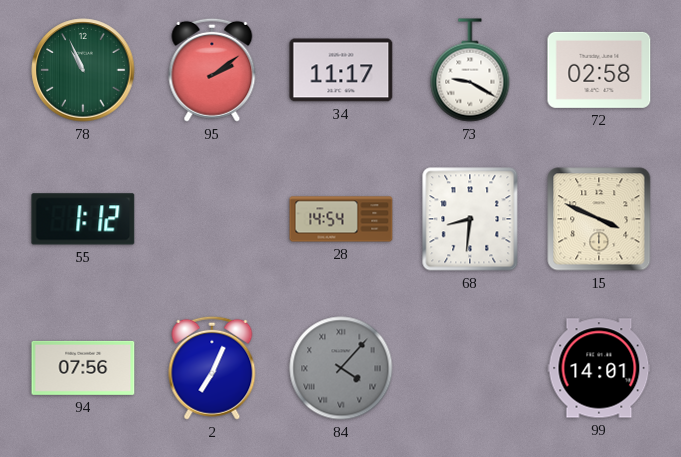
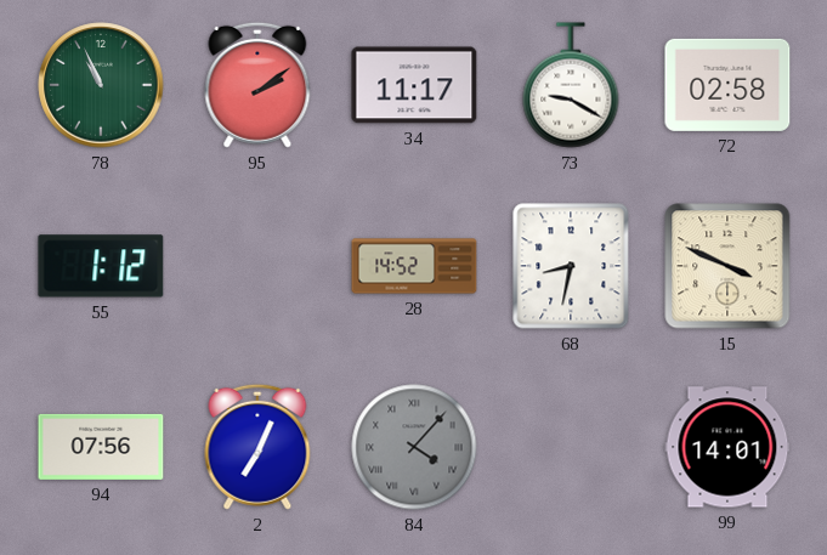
28: 14:54 -> 14:52
68: 8:31 -> 8:32
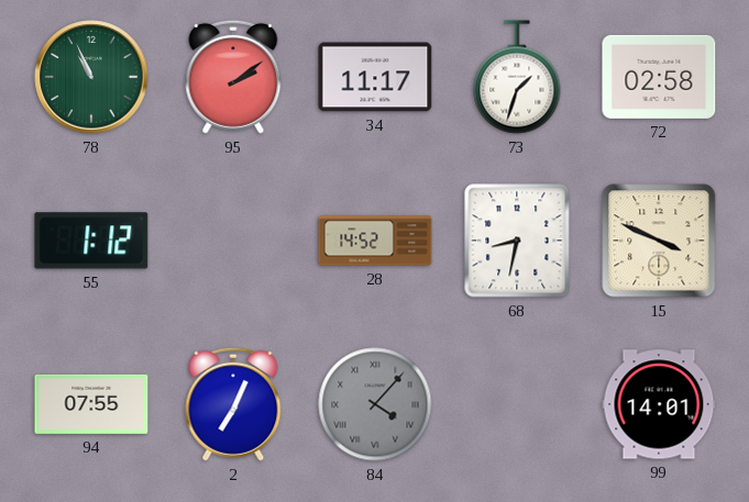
73: 9:20 -> 1:33
94: 07:56 -> 07:55
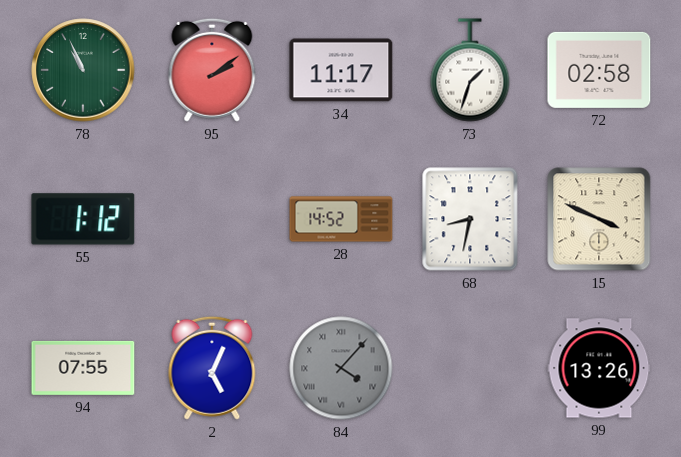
2: 7:04 -> 5:04
99: 14:01 -> 13:26
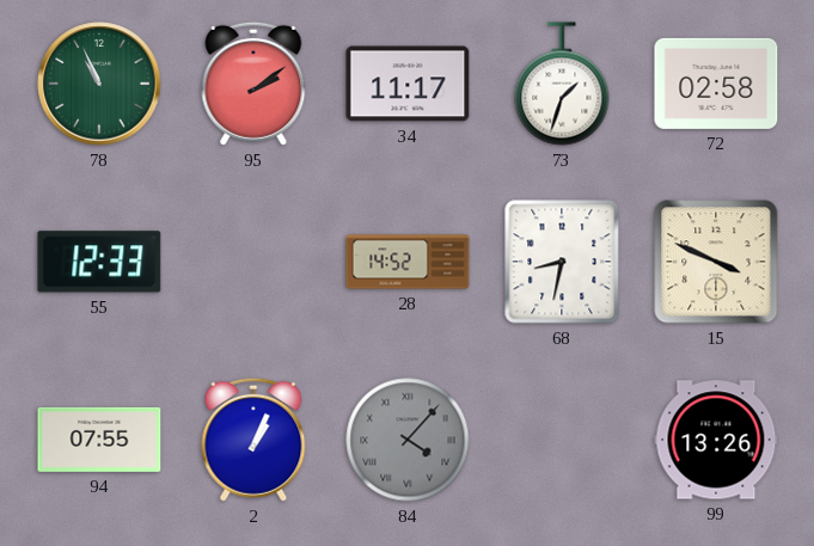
55: 1:12 -> 12:33
2: 5:04 -> 1:04
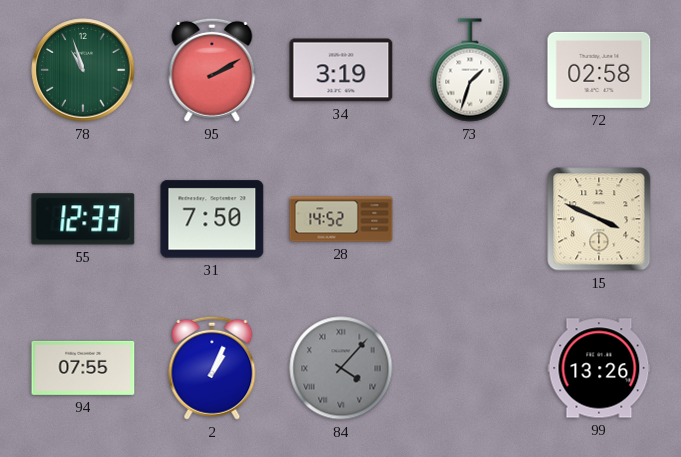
78: 10:56 -> 10:57
95: 2:09 -> 2:10
34: 11:17 -> 3:19
31: none -> 7:50
68: 8:32 -> none
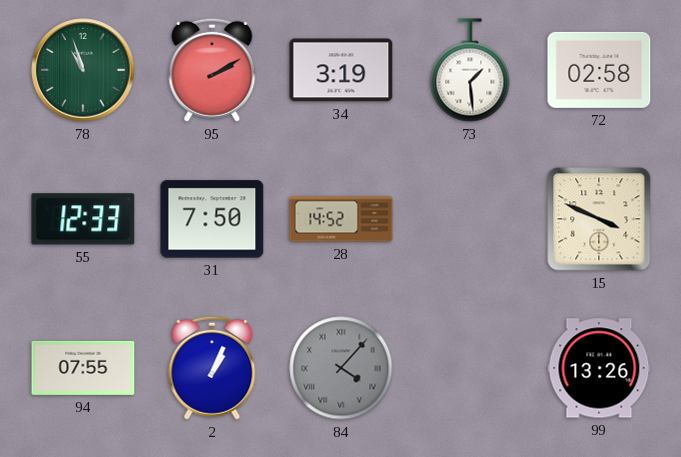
73: 1:33 -> 1:29
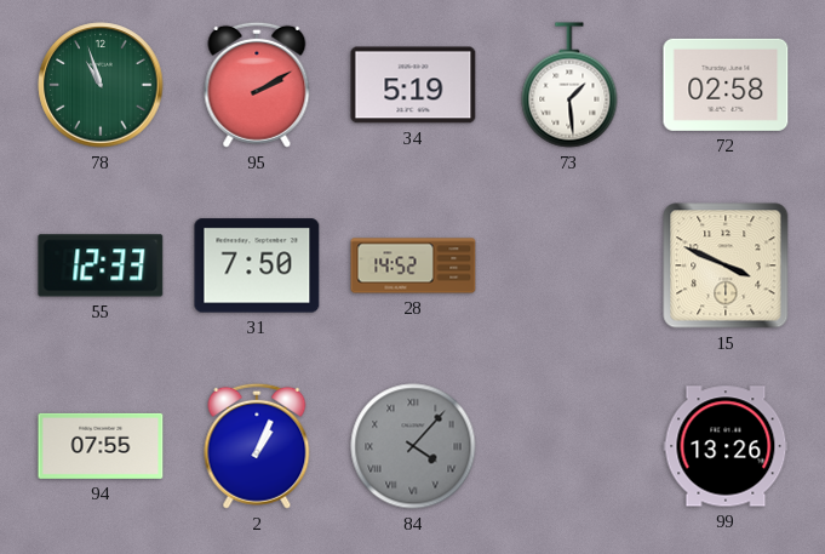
34: 3:19 -> 5:19
